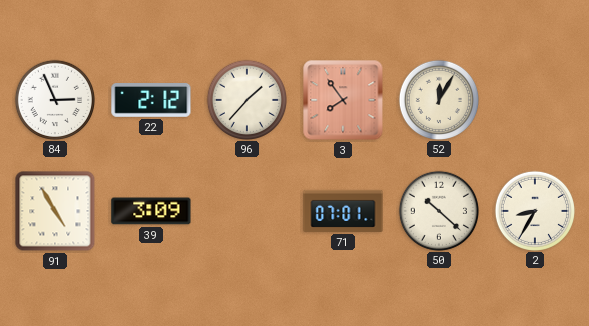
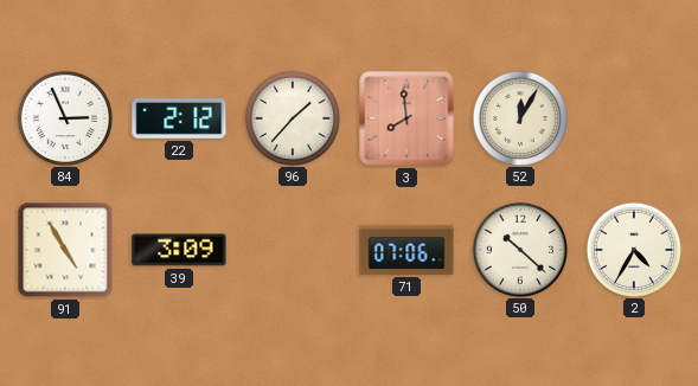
3: 7:54 -> 7:59
71: 07:01 -> 07:06
2: 8:35 -> 4:35
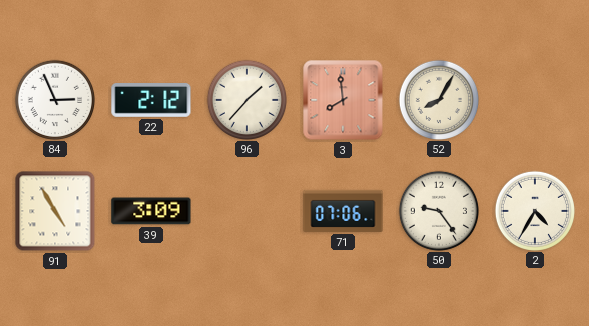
52: 12:05 -> 8:05
50: 10:22 -> 9:24
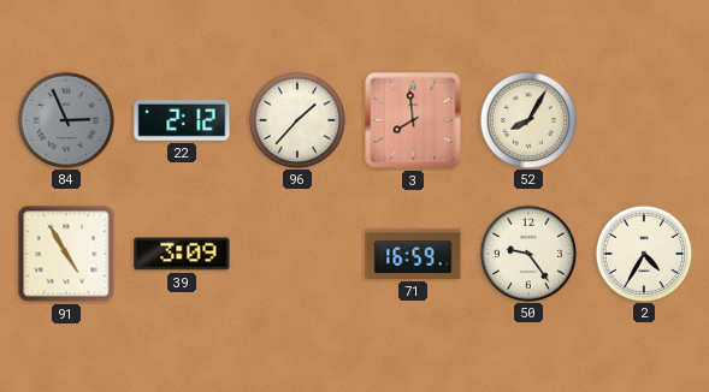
84 dial: white -> grey
71: 07:06 -> 16:59
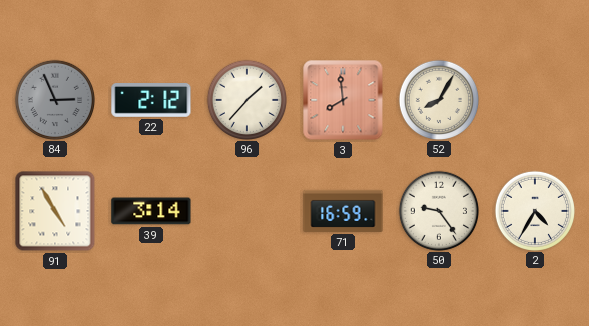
39: 3:09 -> 3:14
